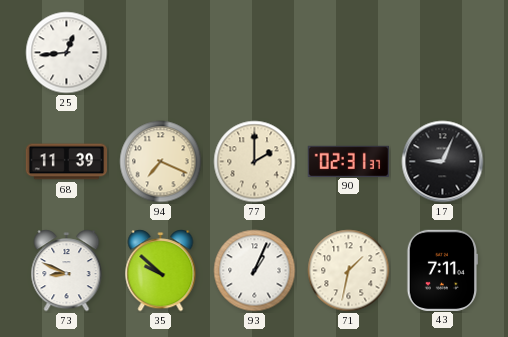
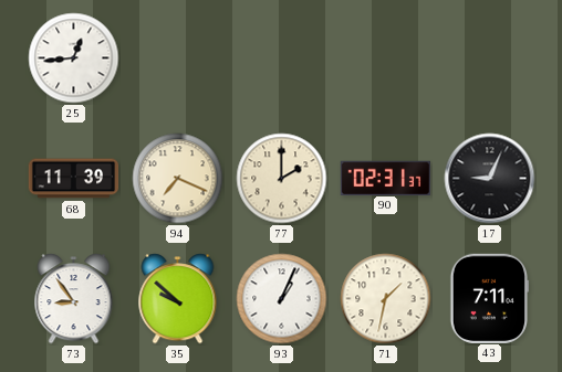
73: 8:49 -> 8:54
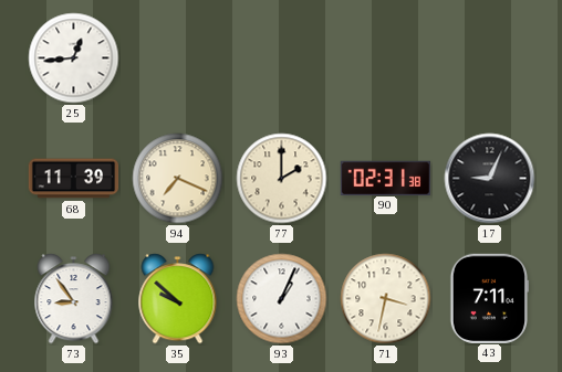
90: 02:31:37 -> 02:31:38
71: 1:32 -> 3:32
